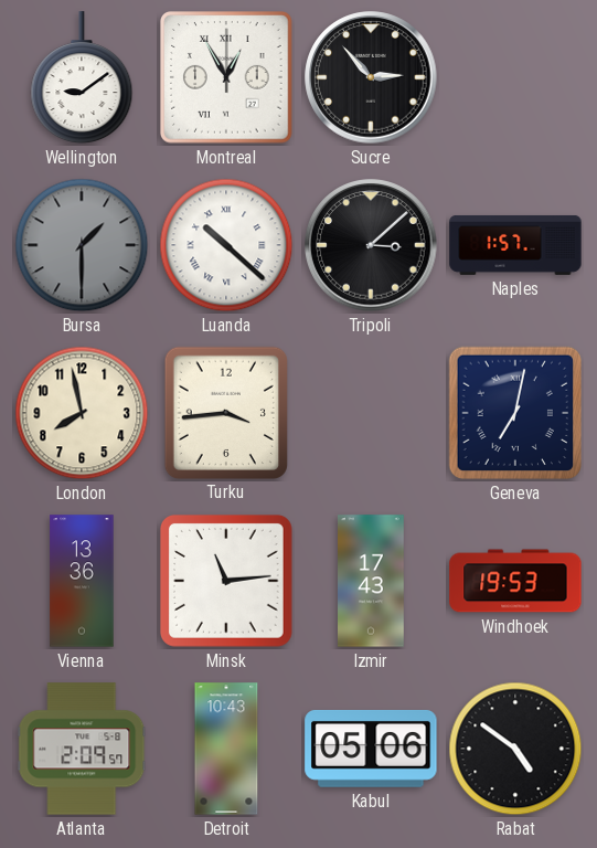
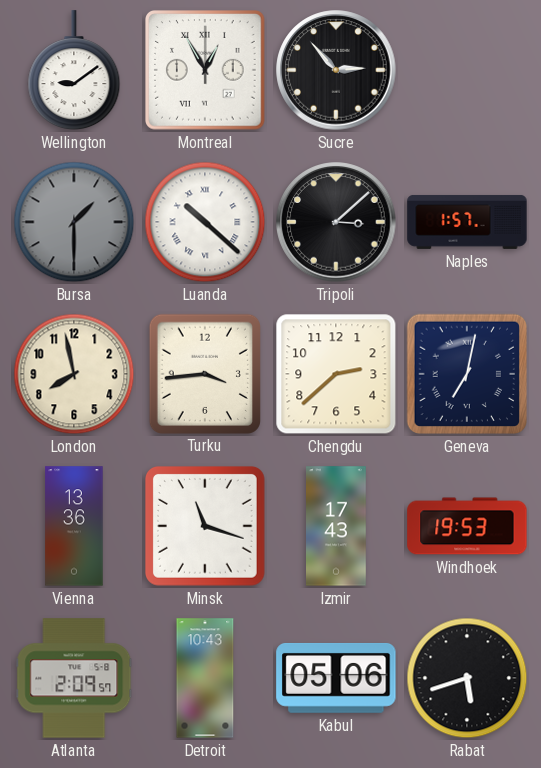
Chengdu: none -> 2:38
Minsk: 11:14 -> 11:18
Rabat: 4:51 -> 5:42
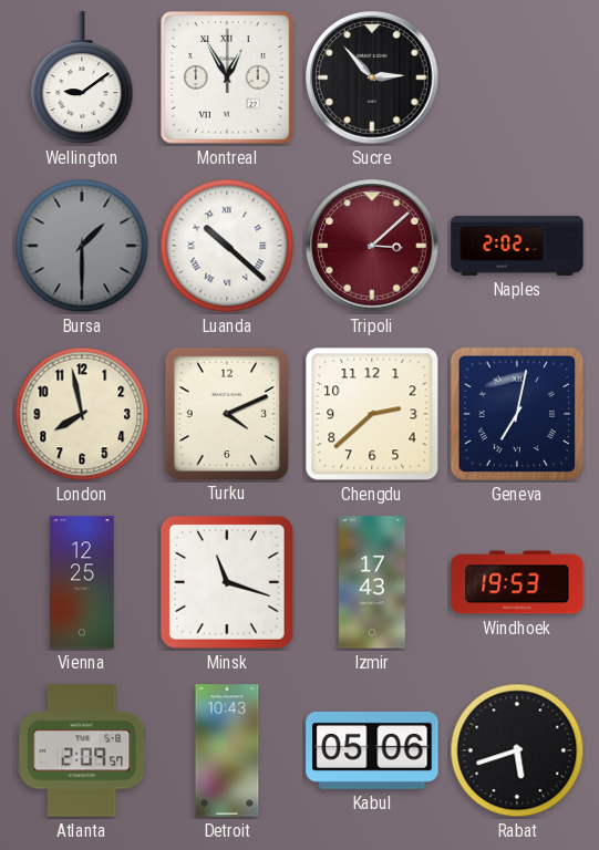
Tripoli dial: black -> burgundy
Naples: 1:57 -> 2:02
Turku: 3:44 -> 4:11
Vienna: 13:36 -> 12:25
